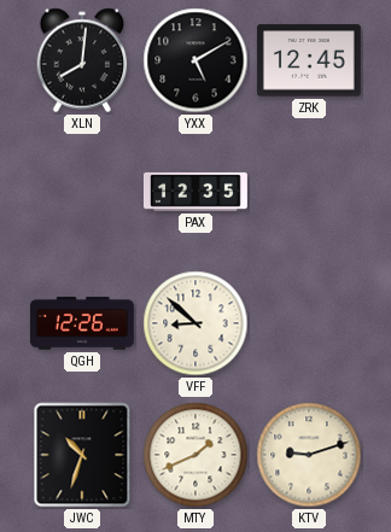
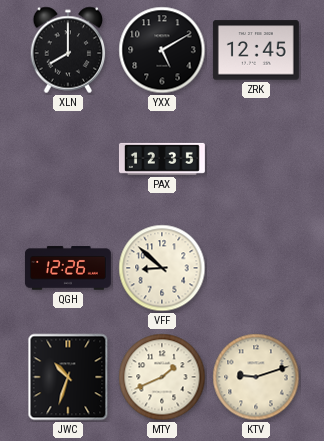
XLN: 8:01 -> 8:00
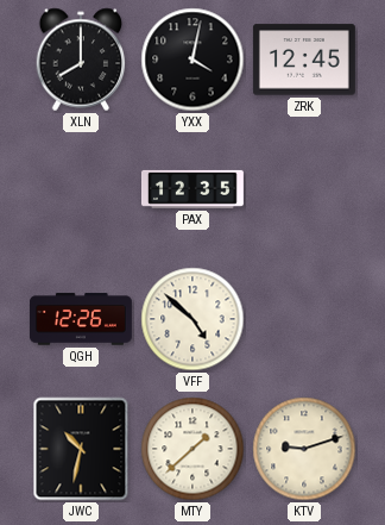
YXX: 5:10 -> 4:02
VFF: 8:52 -> 4:52
JWC: 10:33 -> 10:32
MTY: 1:41 -> 1:38
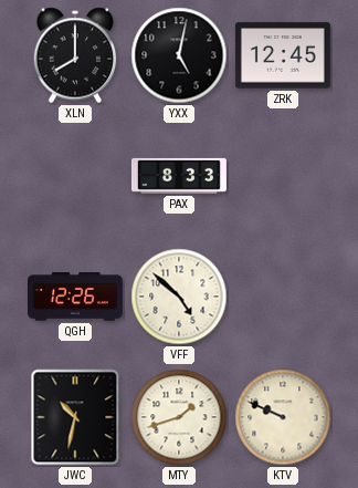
YXX: 4:02 -> 5:02
PAX: 12:35 -> 8:33
MTY: 1:38 -> 1:42
KTV: 9:12 -> 9:49
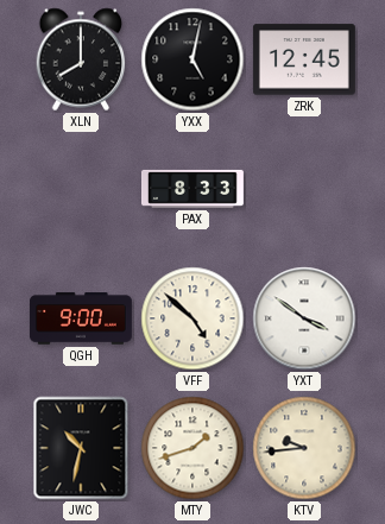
QGH: 12:26 -> 9:00
YXT: none -> 3:51
KTV: 9:49 -> 9:44
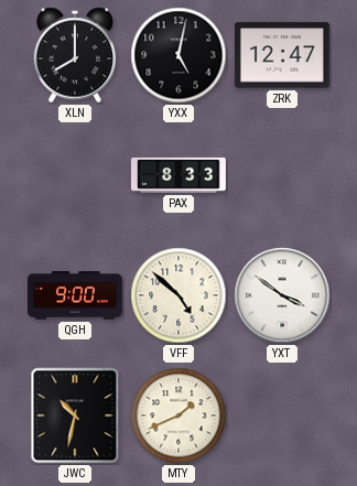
ZRK: 12:45 -> 12:47
MTY: 1:42 -> 1:41
KTV: 9:44 -> none
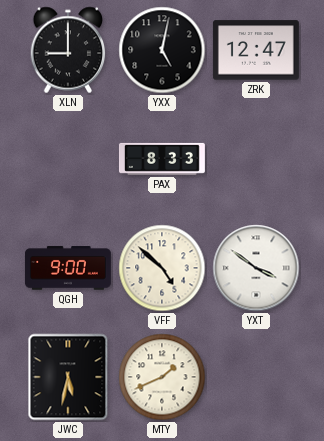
XLN: 8:00 -> 9:00
JWC: 10:32 -> 5:32
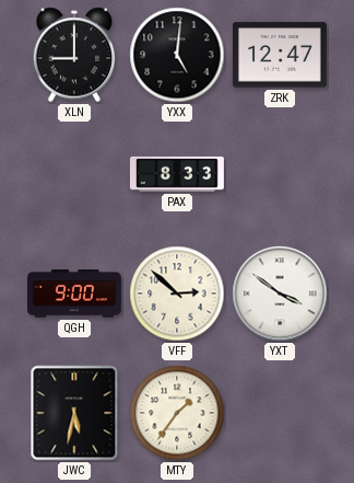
YXX: 5:02 -> 5:01
VFF: 4:52 -> 2:52
MTY: 1:41 -> 1:36
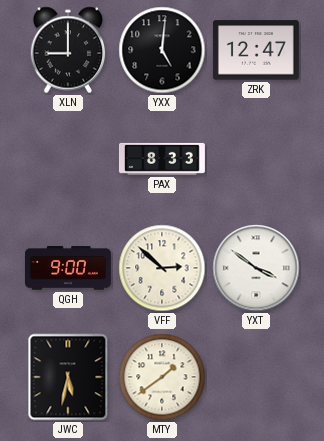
MTY: 1:36 -> 1:39
